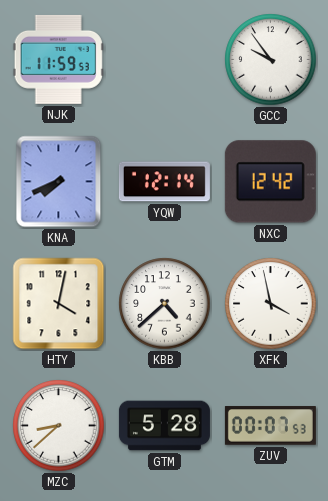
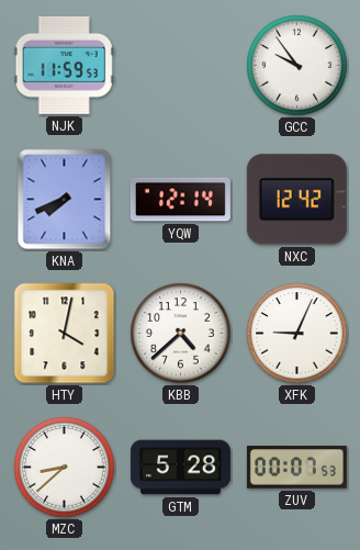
XFK: 3:58 -> 9:04
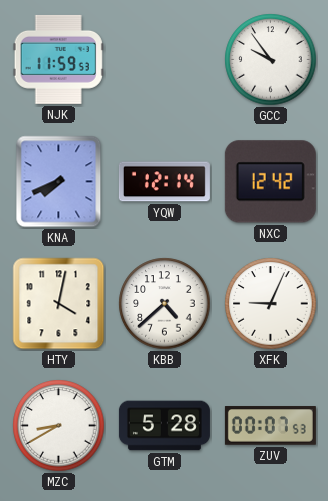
MZC: 8:38 -> 8:40
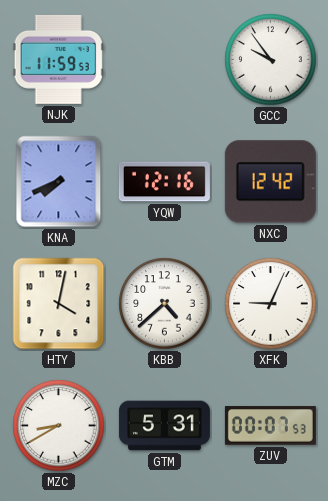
YQW: 12:14 -> 12:16
GTM: 5:28 -> 5:31
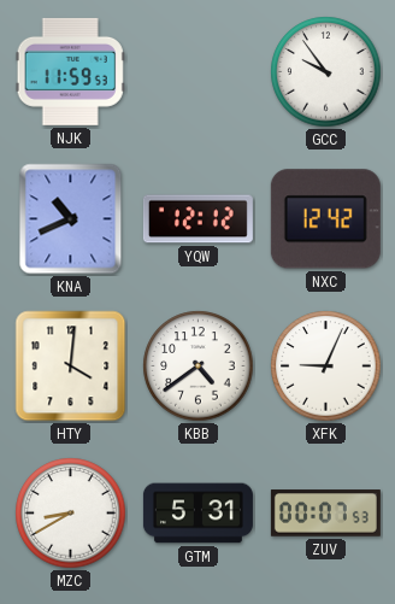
KNA: 7:41 -> 10:41
YQW: 12:16 -> 12:12
HTY: 4:02 -> 4:01
KBB: 4:38 -> 4:39
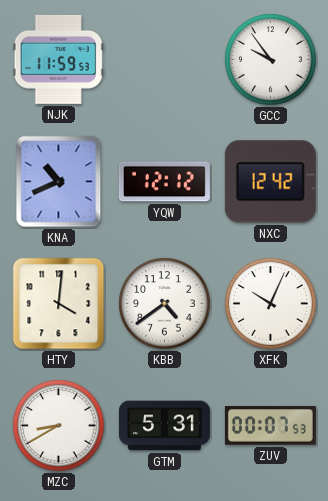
XFK: 9:04 -> 10:04
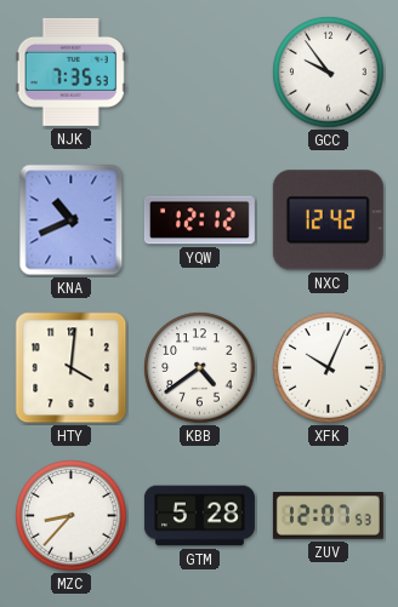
NJK: 11:59 -> 7:35
MZC: 8:40 -> 8:37
GTM: 5:31 -> 5:28
ZUV: 00:07 -> 12:07
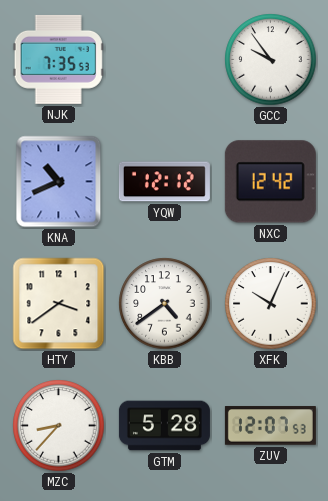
HTY: 4:01 -> 3:39
